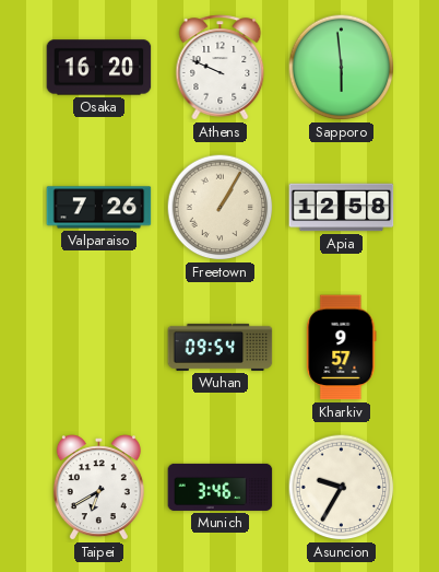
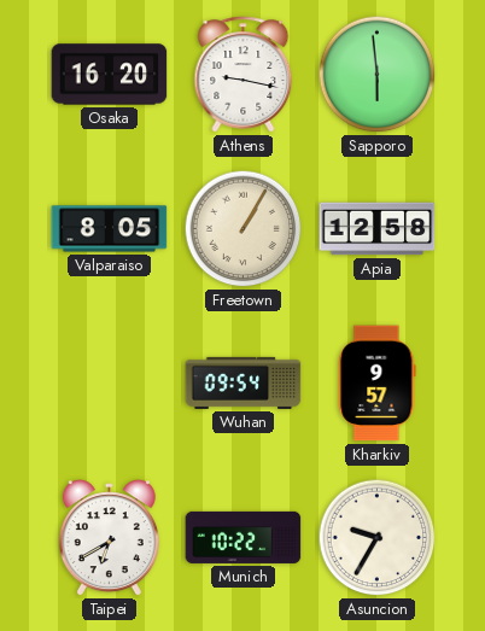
Athens: 9:49 -> 9:17
Valparaiso: 7:26 -> 8:05
Munich: 3:46 -> 10:22
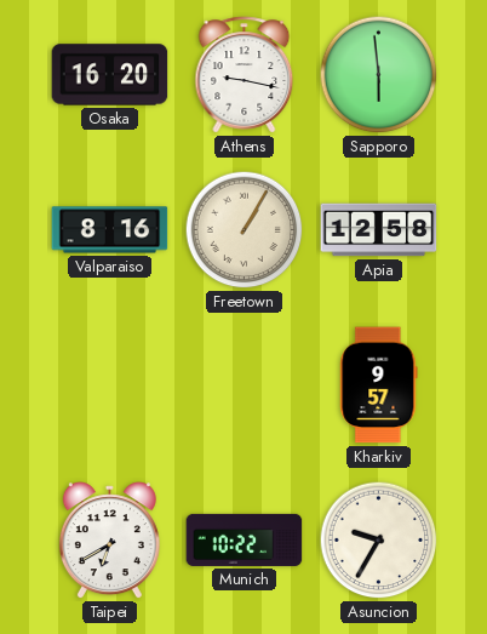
Valparaiso: 8:05 -> 8:16
Wuhan: 09:54 -> none
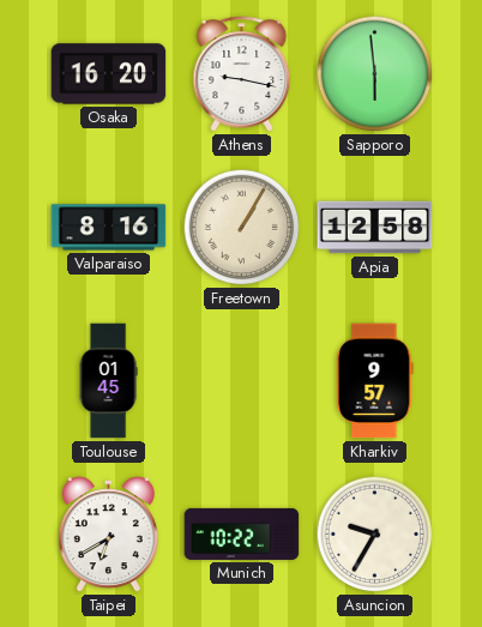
Toulouse: none -> 01:45
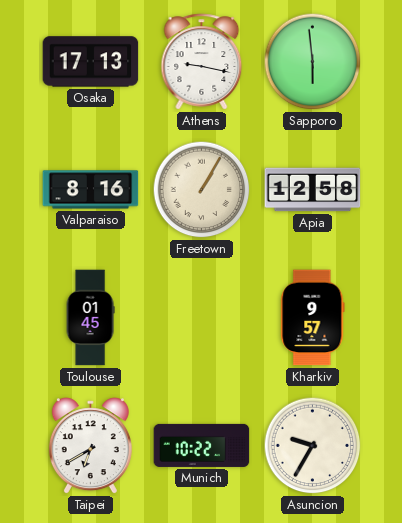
Osaka: 16:20 -> 17:13
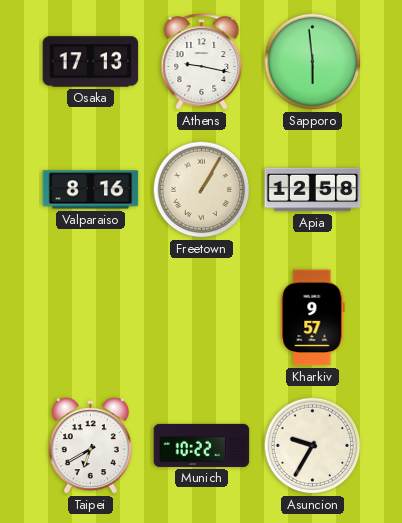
Toulouse: 01:45 -> none
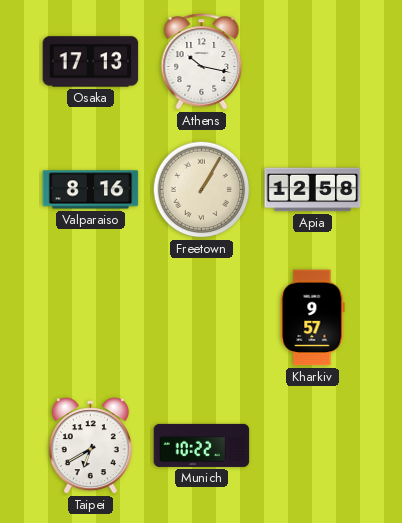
Athens: 9:17 -> 10:17
Sapporo: 5:59 -> none
Asuncion: 9:35 -> none
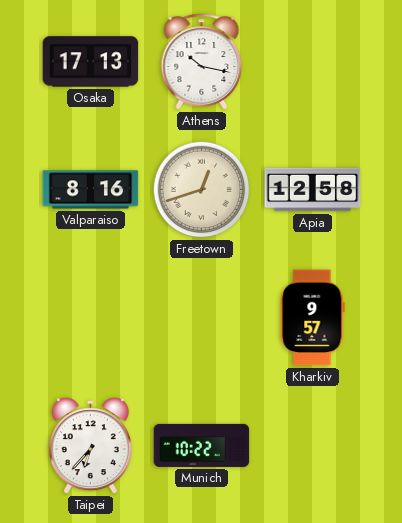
Freetown: 1:05 -> 12:42
Taipei: 6:40 -> 6:37
